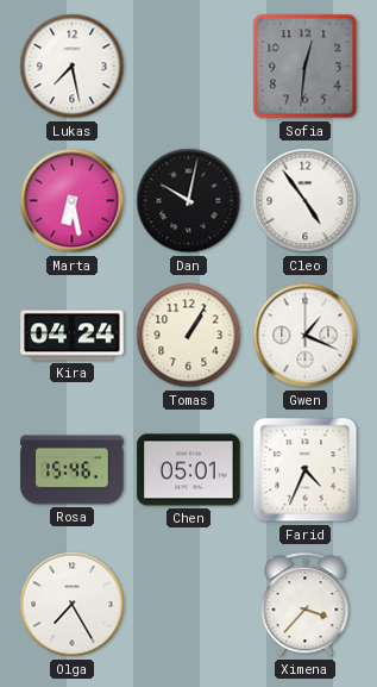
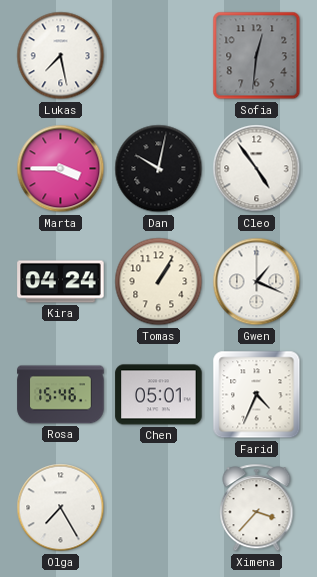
Marta: 6:28 -> 3:45
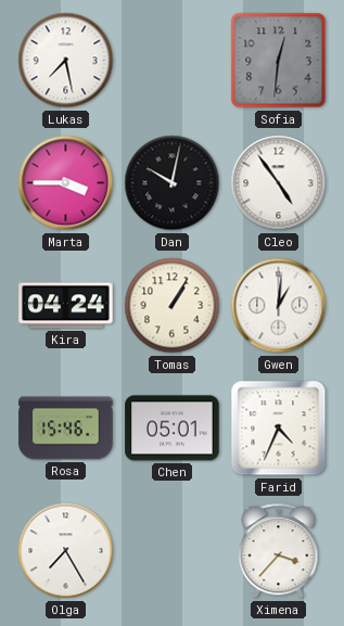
Gwen: 1:19 -> 1:01
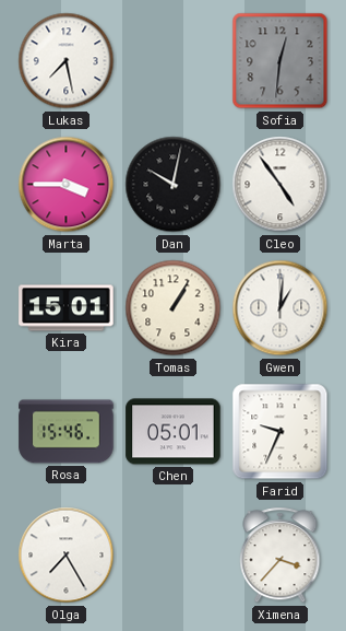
Kira: 04:24 -> 15:01
Farid: 4:34 -> 9:34
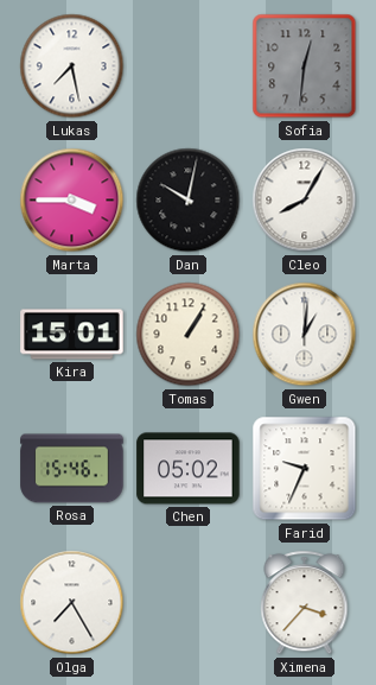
Cleo: 4:54 -> 8:05
Chen: 05:01 -> 05:02
